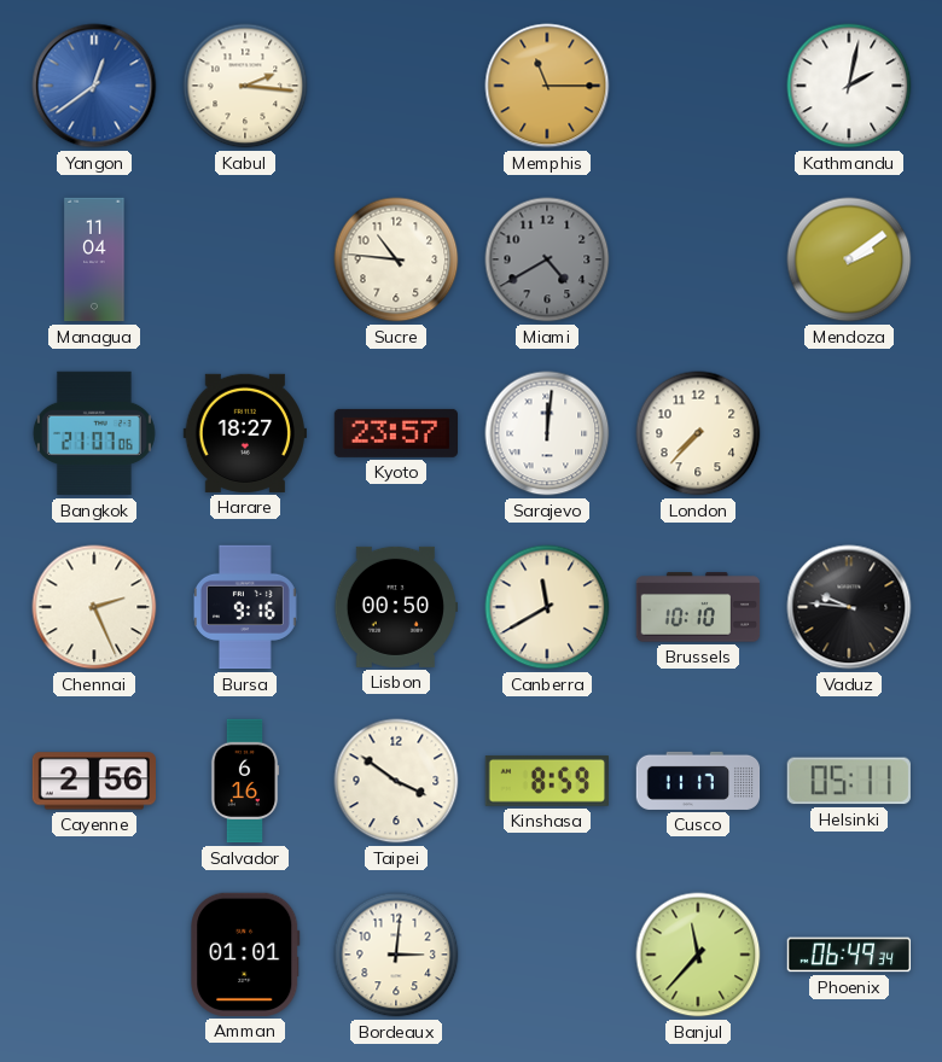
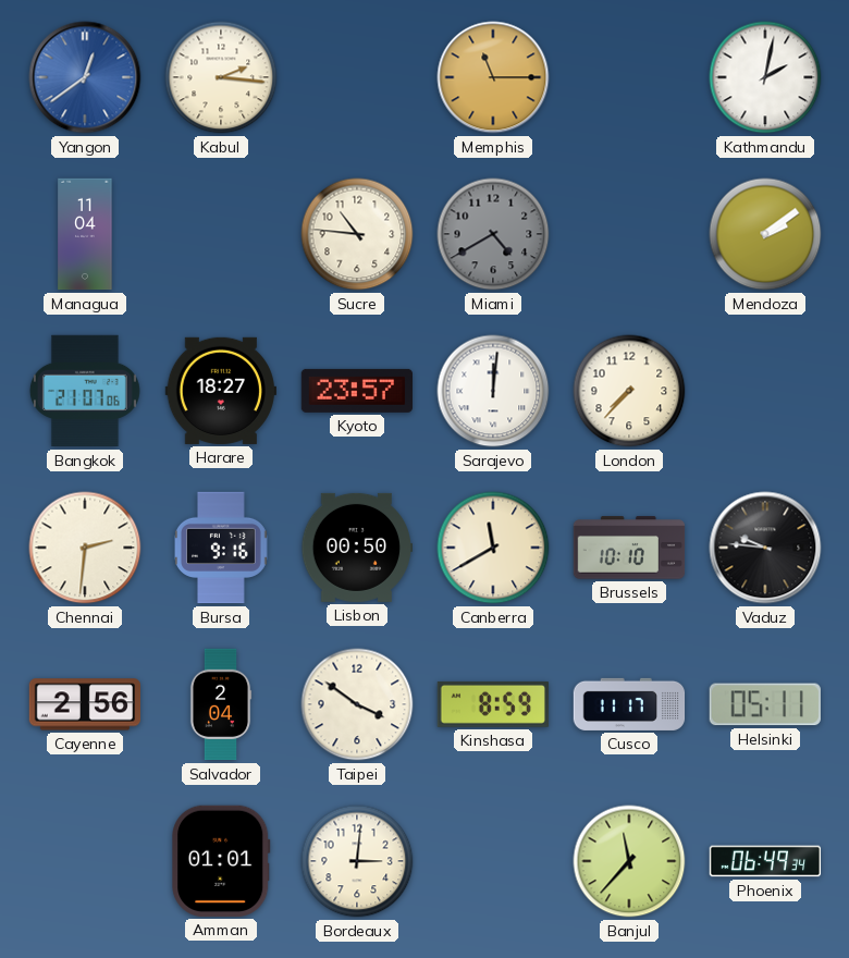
Chennai: 2:26 -> 2:31
Salvador: 6:16 -> 2:04
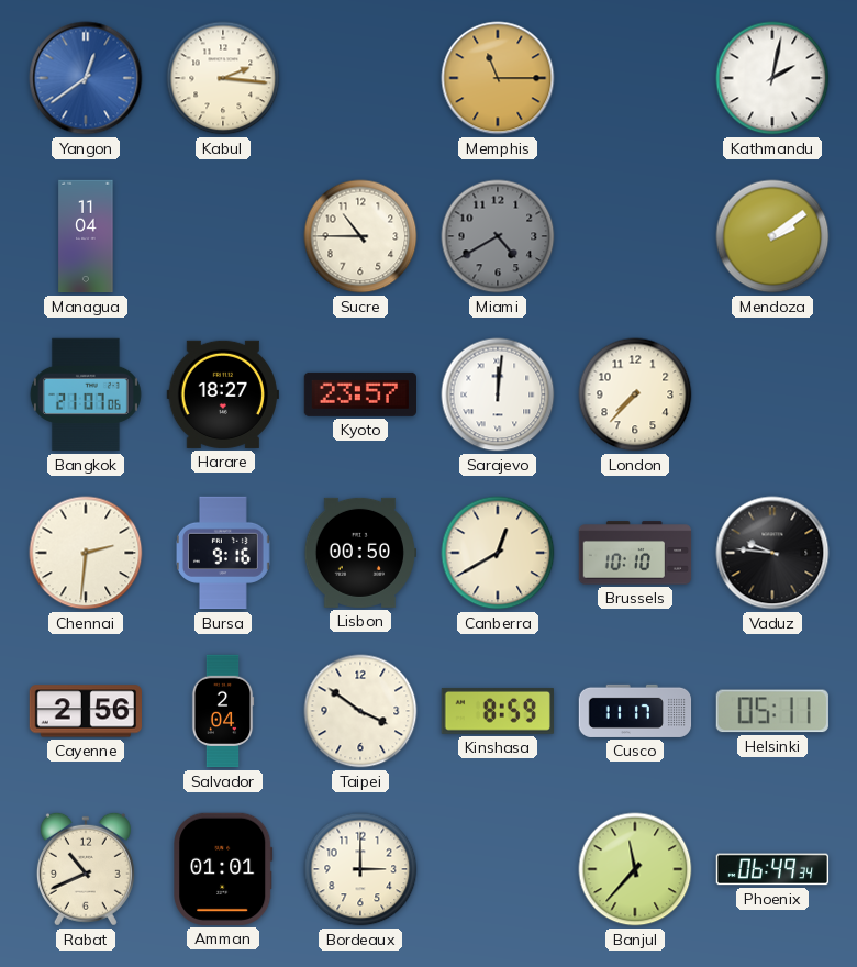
Sucre: 10:46 -> 10:45
Canberra: 11:40 -> 12:40
Rabat: none -> 10:41
Bordeaux: 3:01 -> 3:00
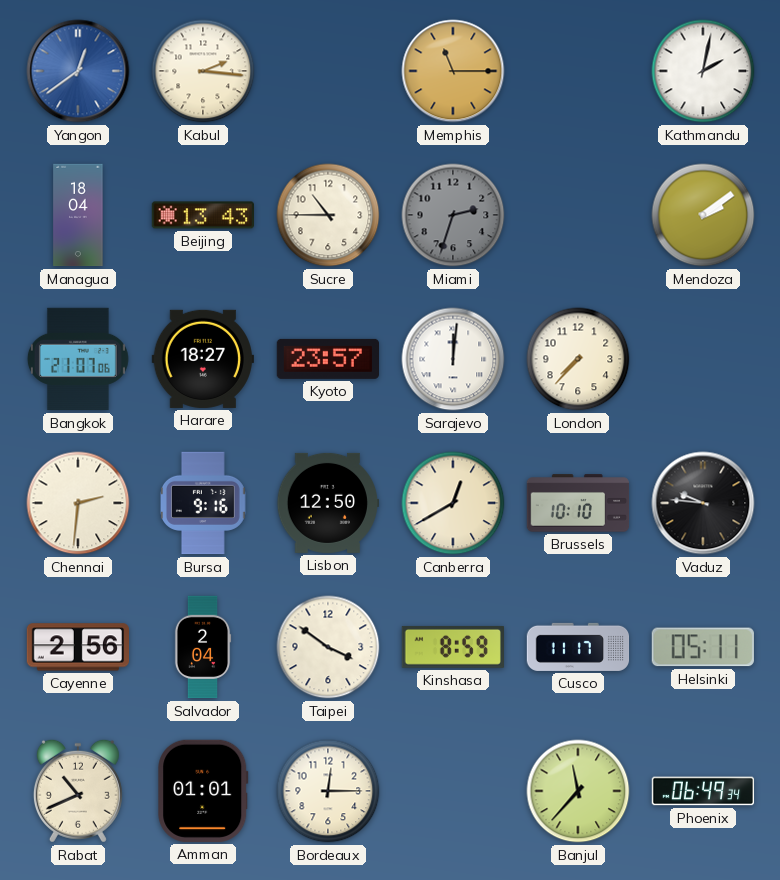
Managua: 11:04 -> 18:04
Beijing: none -> 13:43
Miami: 4:40 -> 2:33
Lisbon: 00:50 -> 12:50
Bordeaux: 3:00 -> 12:15
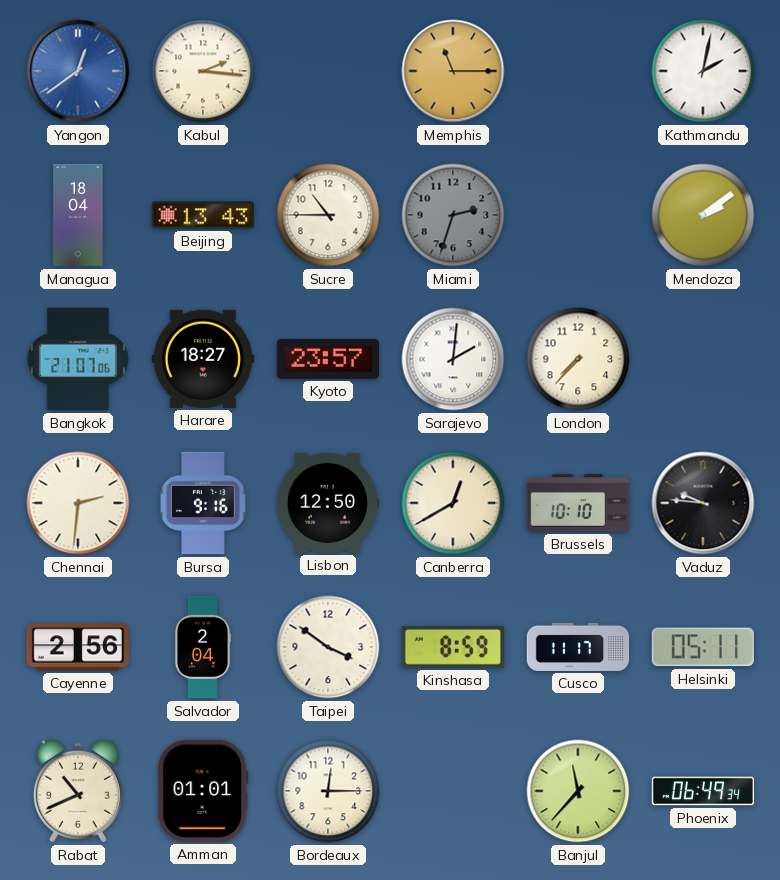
Sarajevo: 12:01 -> 2:01
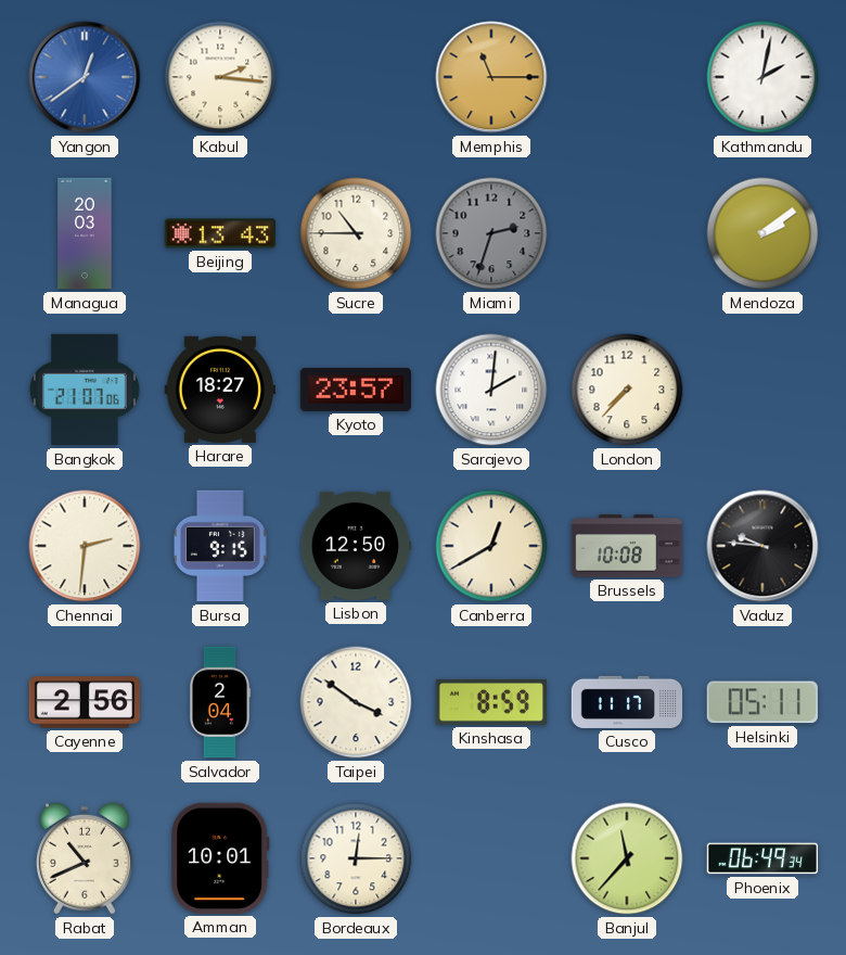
Managua: 18:04 -> 20:03
Bursa: 9:16 -> 9:15
Brussels: 10:10 -> 10:08
Amman: 01:01 -> 10:01
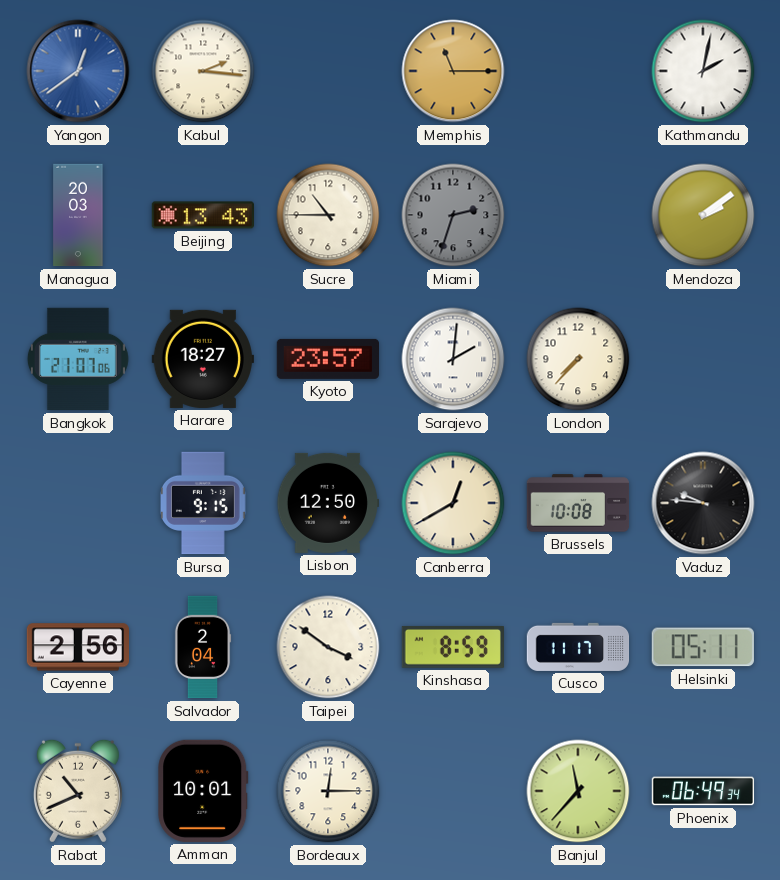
Chennai: 2:31 -> none
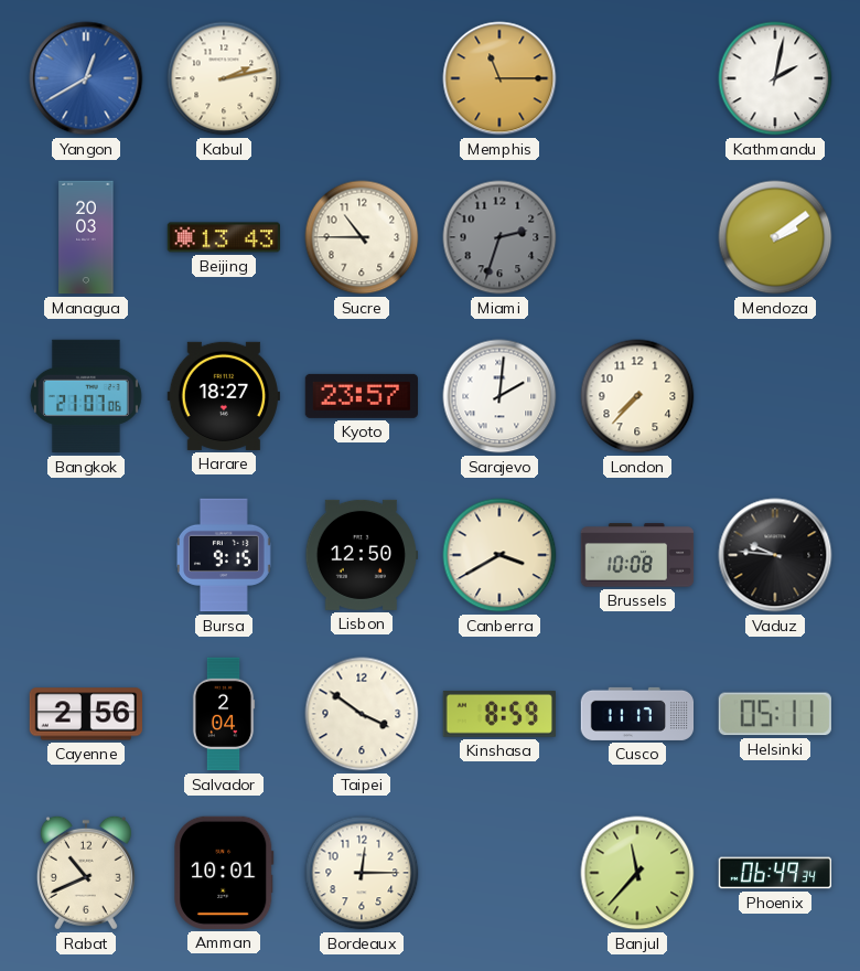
Yangon: 12:39 -> 12:40
Kabul: 2:16 -> 2:13
Canberra: 12:40 -> 3:40
